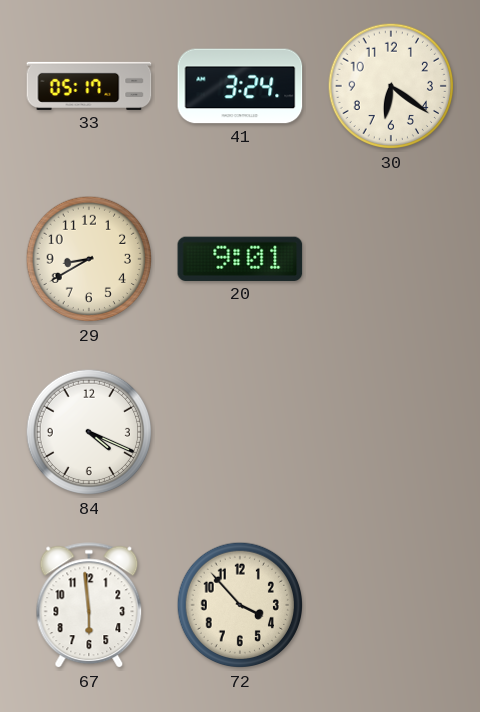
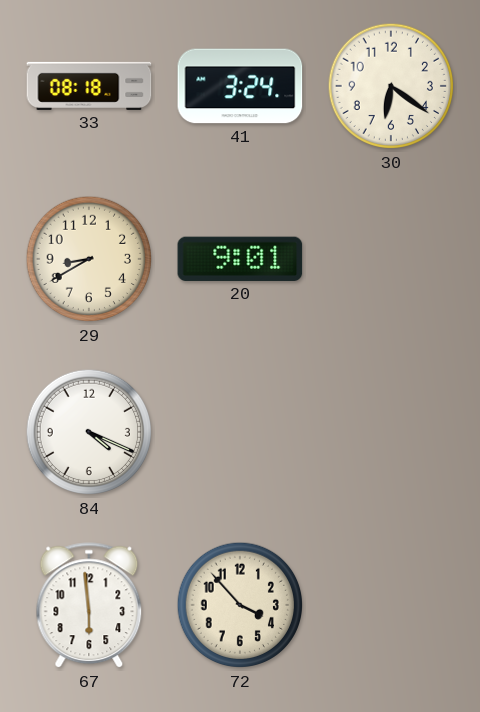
33: 05:17 -> 08:18
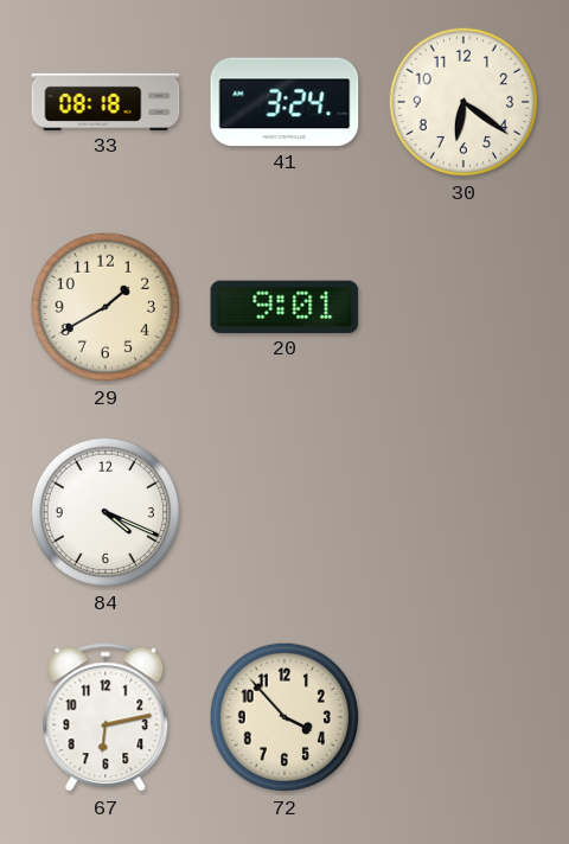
29: 8:40 -> 1:40
67: 5:59 -> 6:13
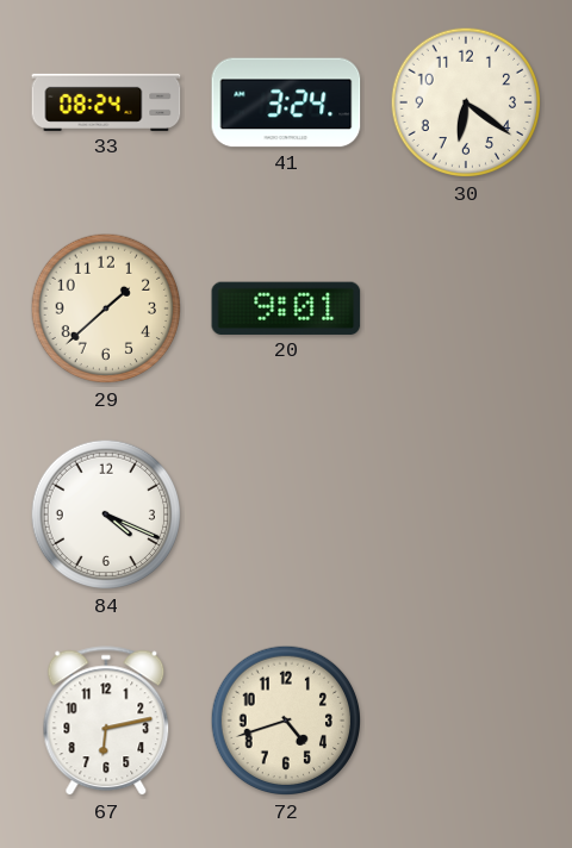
33: 08:18 -> 08:24
29: 1:40 -> 1:38
72: 3:53 -> 4:42
